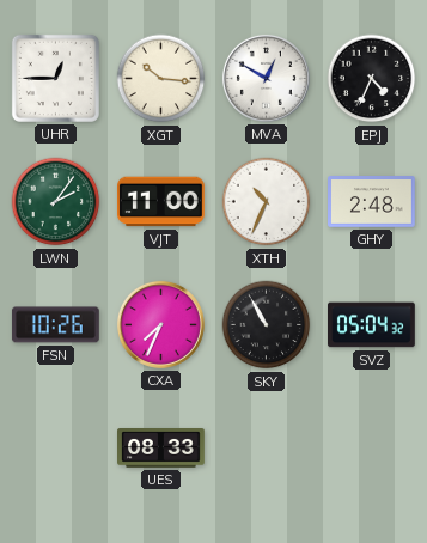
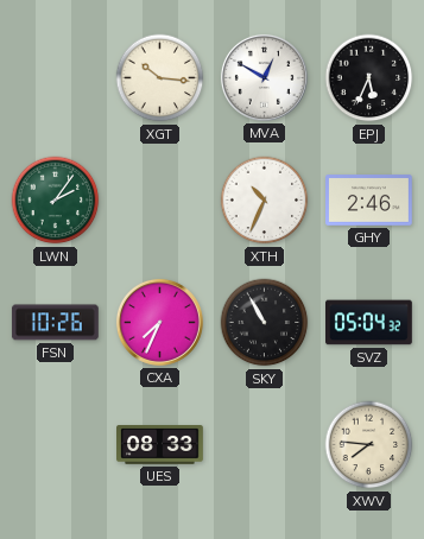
UHR: 12:45 -> none
EPJ: 4:34 -> 5:34
VJT: 11:00 -> none
GHY: 2:48 -> 2:46
XWV: none -> 7:46
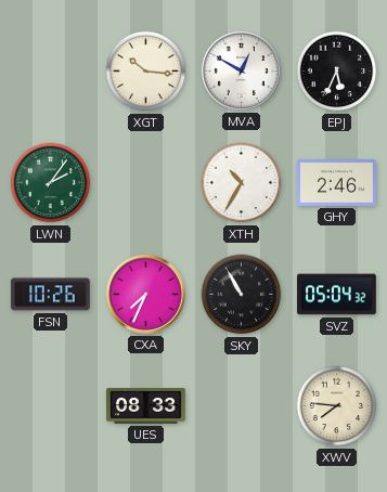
XTH: 10:34 -> 10:35
